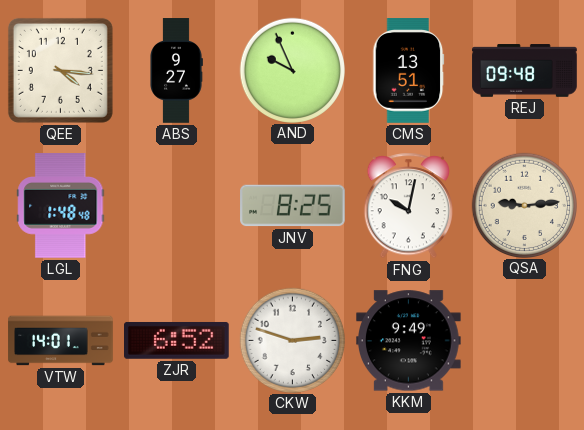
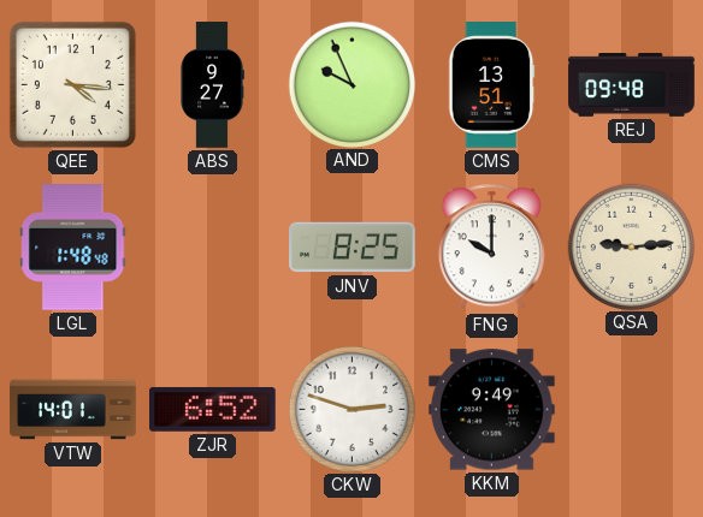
FNG: 10:02 -> 10:00
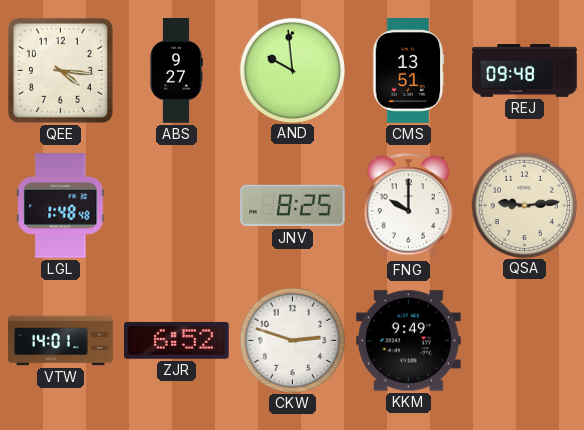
AND: 9:56 -> 9:59
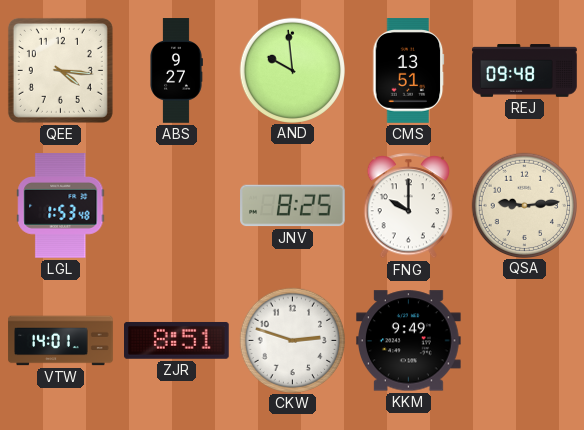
LGL: 1:48 -> 1:53
ZJR: 6:52 -> 8:51
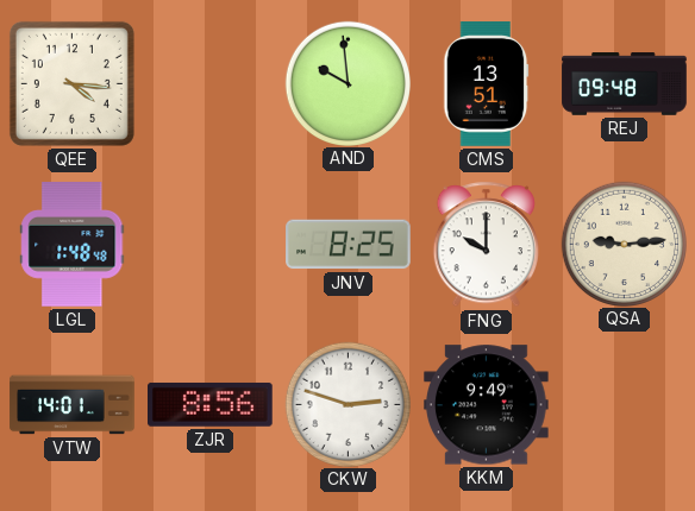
ABS: 9:27 -> none
LGL: 1:53 -> 1:48
ZJR: 8:51 -> 8:56
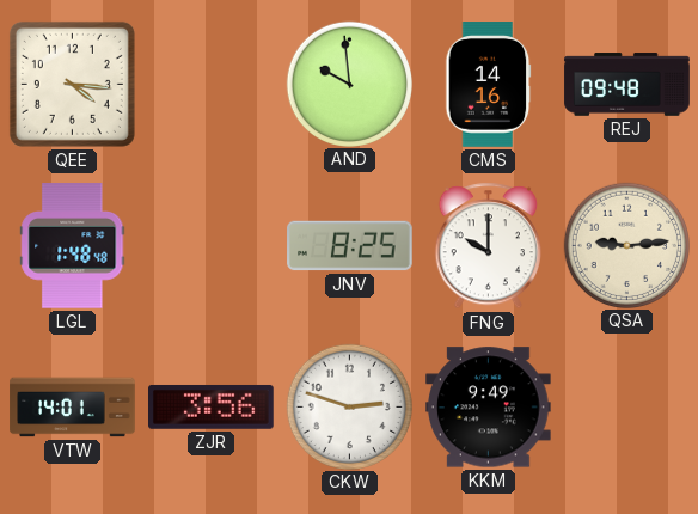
CMS: 13:51 -> 14:16
ZJR: 8:56 -> 3:56
